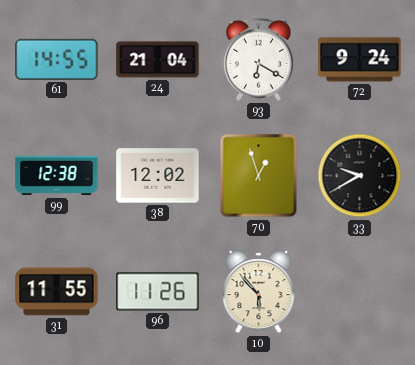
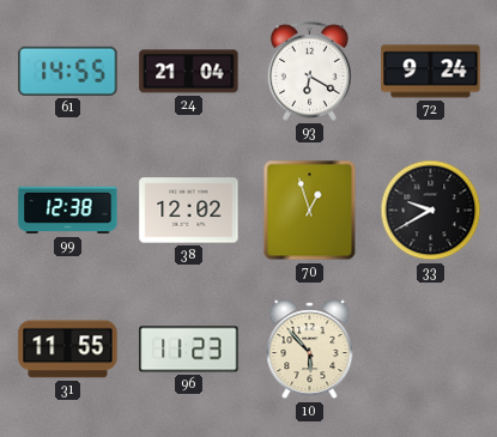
96: 11:26 -> 11:23
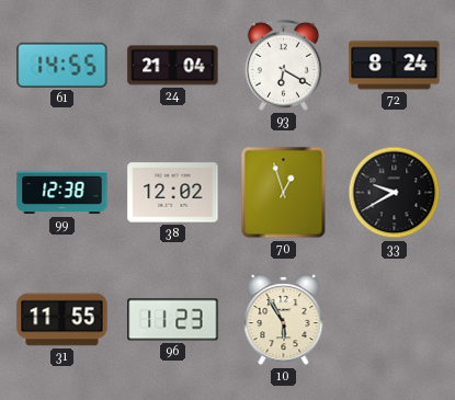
72: 9:24 -> 8:24
10: 5:53 -> 5:55
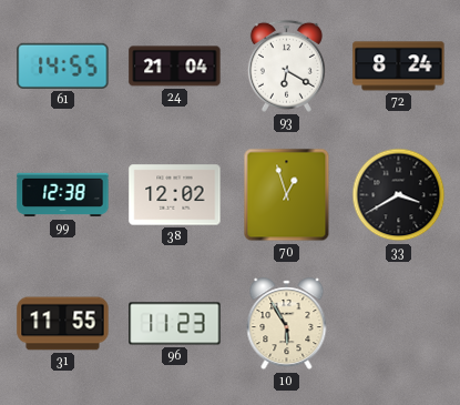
33: 9:40 -> 3:40
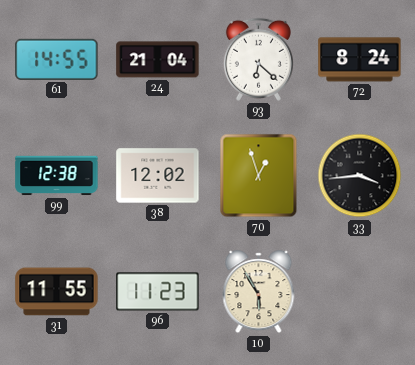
93: 6:20 -> 6:22
33: 3:40 -> 3:44
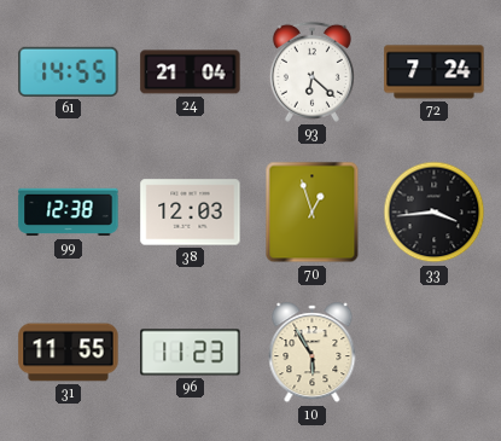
72: 8:24 -> 7:24
38: 12:02 -> 12:03
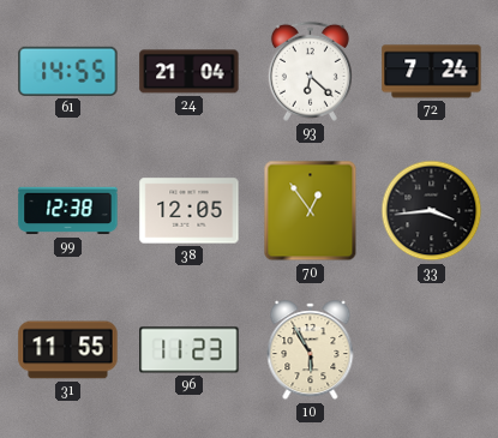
38: 12:03 -> 12:05
70: 12:57 -> 12:54
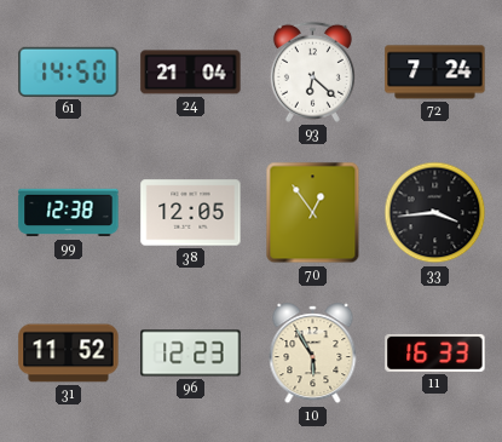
61: 14:55 -> 14:50
31: 11:55 -> 11:52
96: 11:23 -> 12:23
11: none -> 16:33
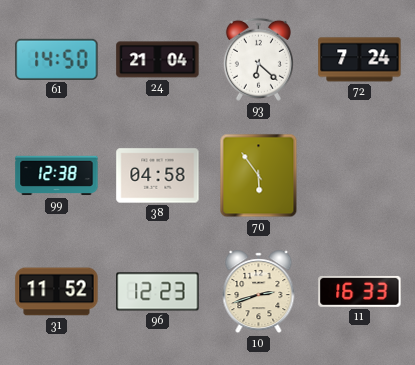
38: 12:05 -> 04:58
70: 12:54 -> 5:54
33: 3:44 -> none
10: 5:55 -> 2:42
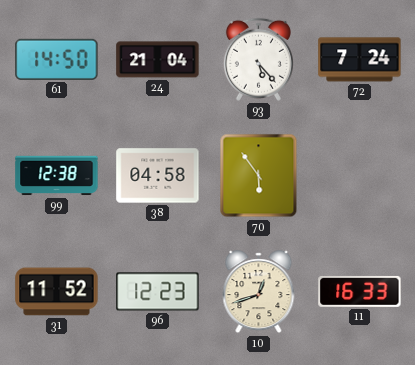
93: 6:22 -> 5:23
10: 2:42 -> 12:42
